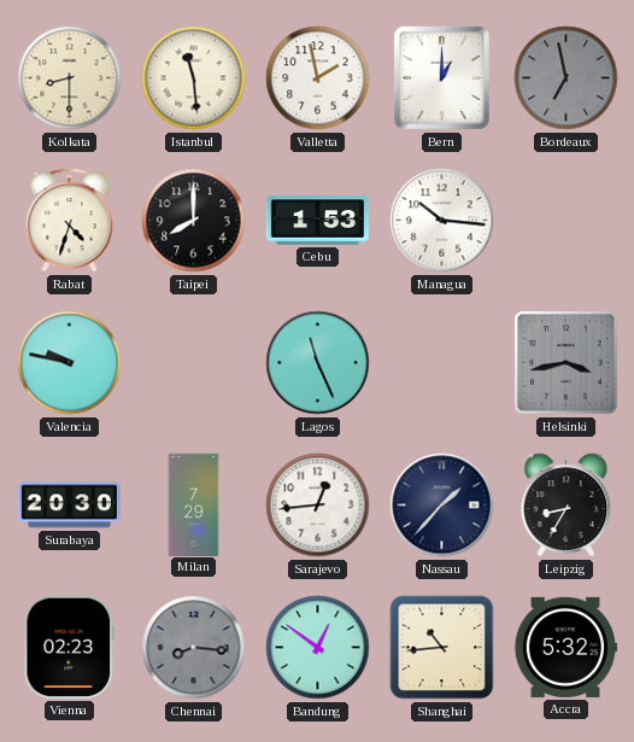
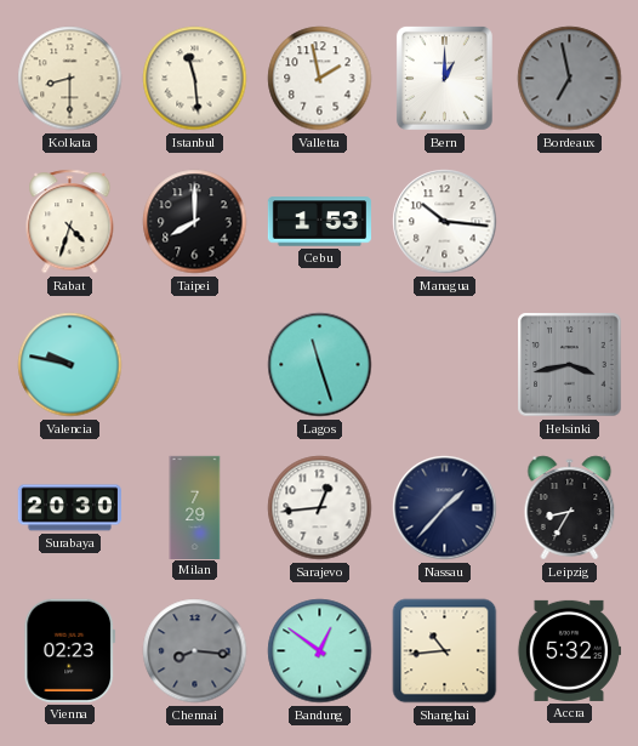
Lagos: 11:26 -> 11:27
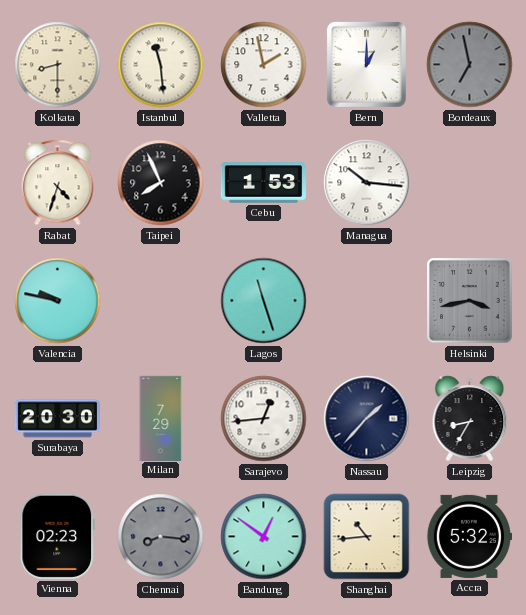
Taipei: 8:00 -> 7:56
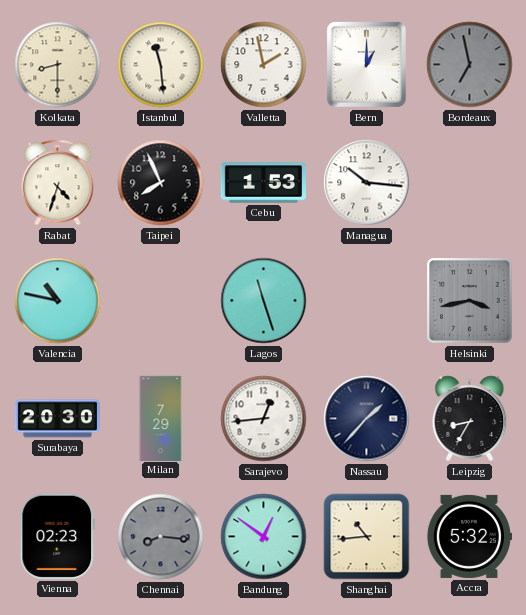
Valencia: 9:47 -> 10:47
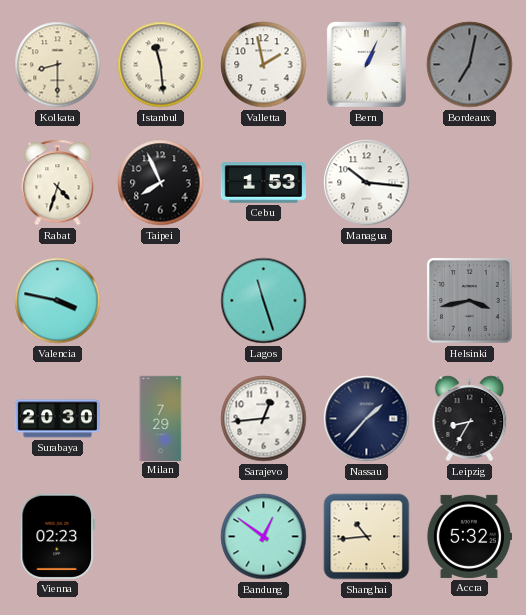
Bern: 1:00 -> 1:04
Bordeaux: 6:58 -> 7:02
Valencia: 10:47 -> 3:47
Chennai: 8:16 -> none
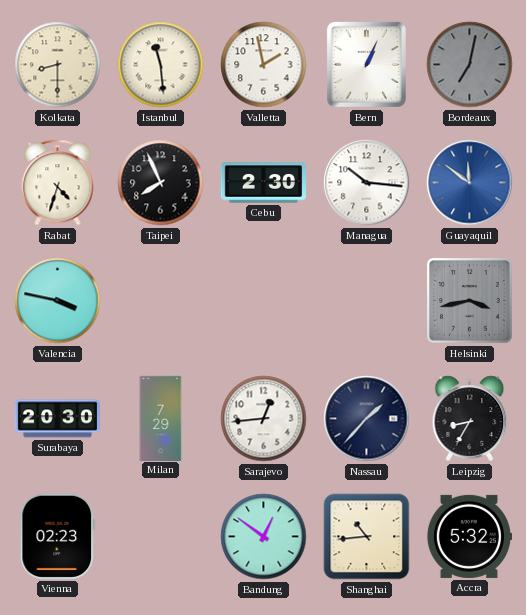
Cebu: 1:53 -> 2:30
Guayaquil: none -> 11:51
Lagos: 11:27 -> none
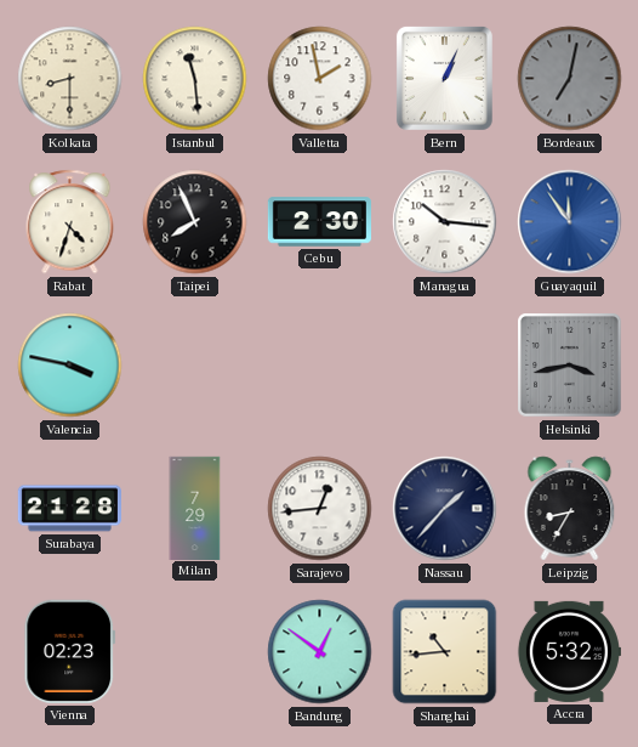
Guayaquil: 11:51 -> 11:54
Surabaya: 20:30 -> 21:28
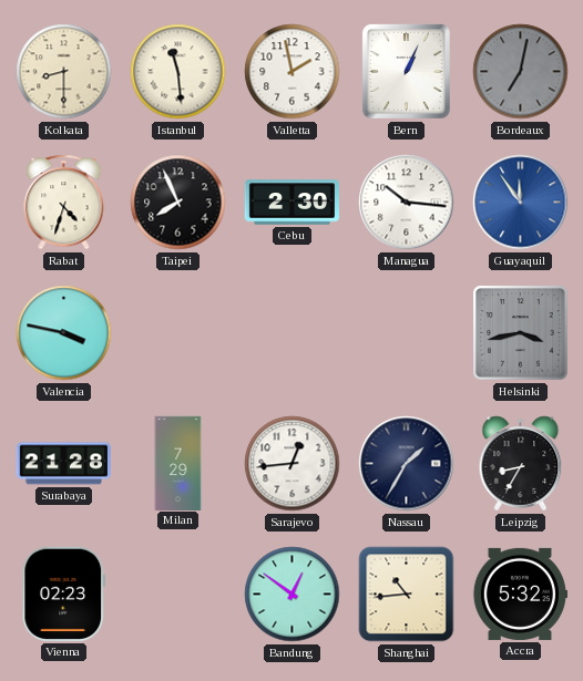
Nassau: 1:37 -> 1:35
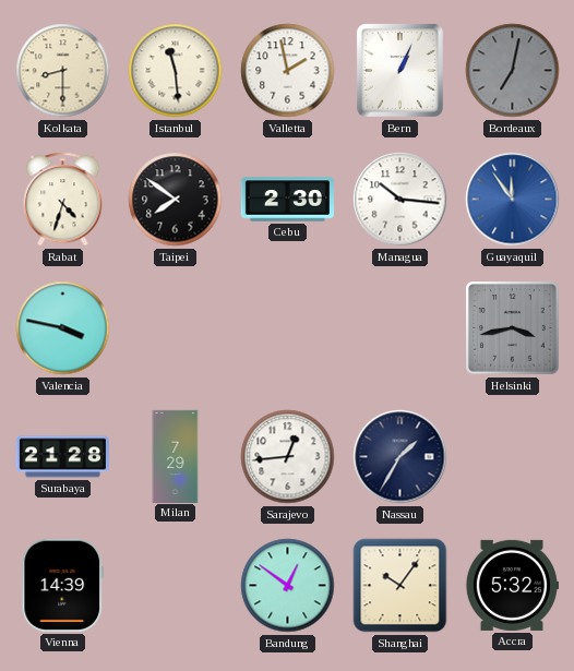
Taipei: 7:56 -> 7:51
Leipzig: 8:35 -> none
Vienna: 02:23 -> 14:39
Shanghai: 10:44 -> 10:06
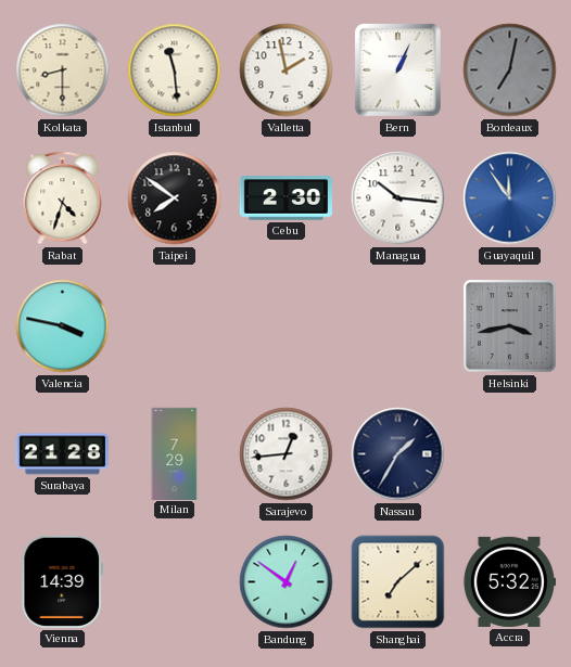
Shanghai: 10:06 -> 7:08
